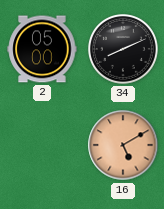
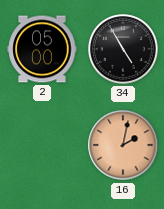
34: 8:11 -> 4:55
16: 5:10 -> 2:02
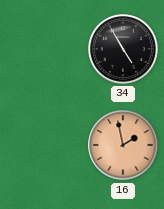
2: 05:00 -> none
16: 2:02 -> 1:58
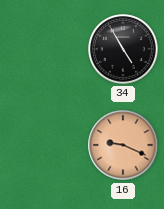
16: 1:58 -> 9:19
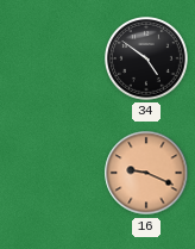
34: 4:55 -> 4:51
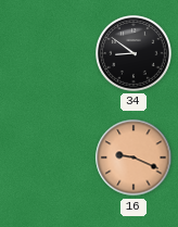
34: 4:51 -> 8:51
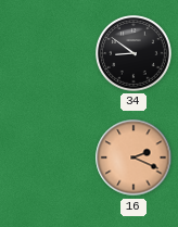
16: 9:19 -> 2:19
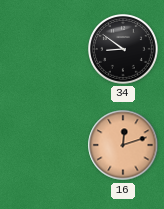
16: 2:19 -> 12:12
